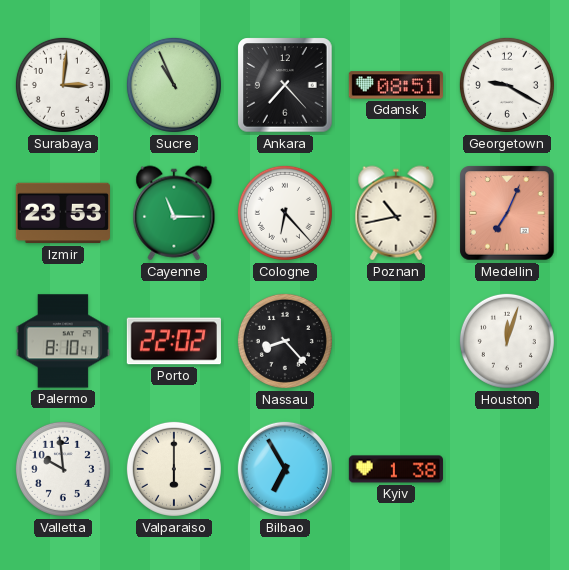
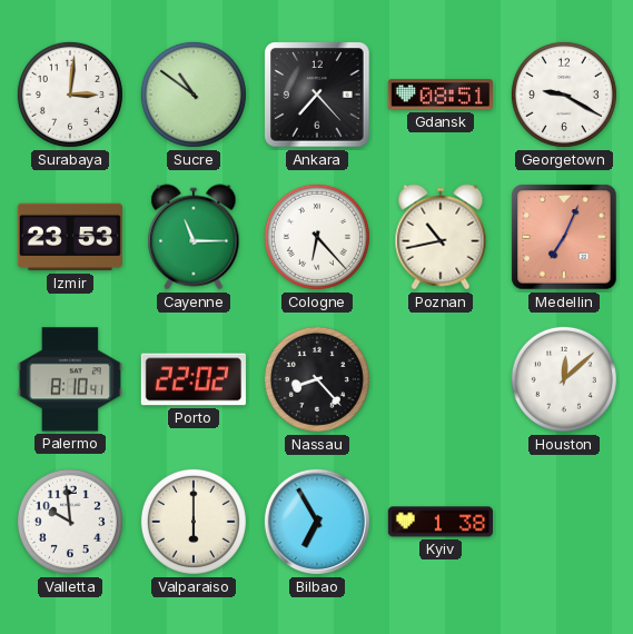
Sucre: 10:56 -> 10:51
Houston: 12:03 -> 12:08
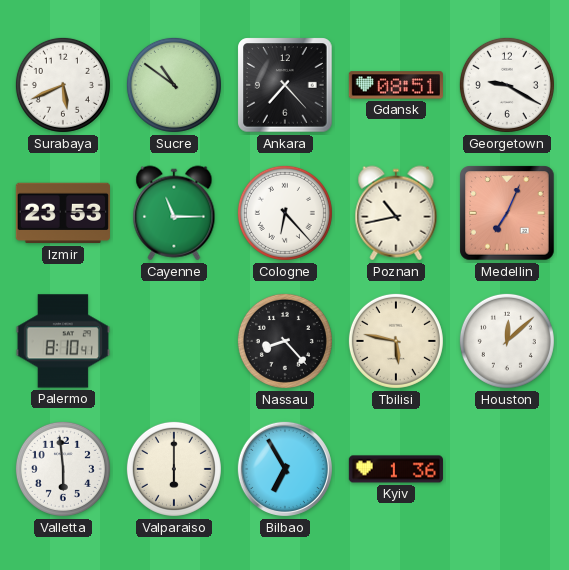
Surabaya: 3:01 -> 5:41
Porto: 22:02 -> none
Tbilisi: none -> 5:47
Valletta: 9:59 -> 5:59
Kyiv: 1:38 -> 1:36
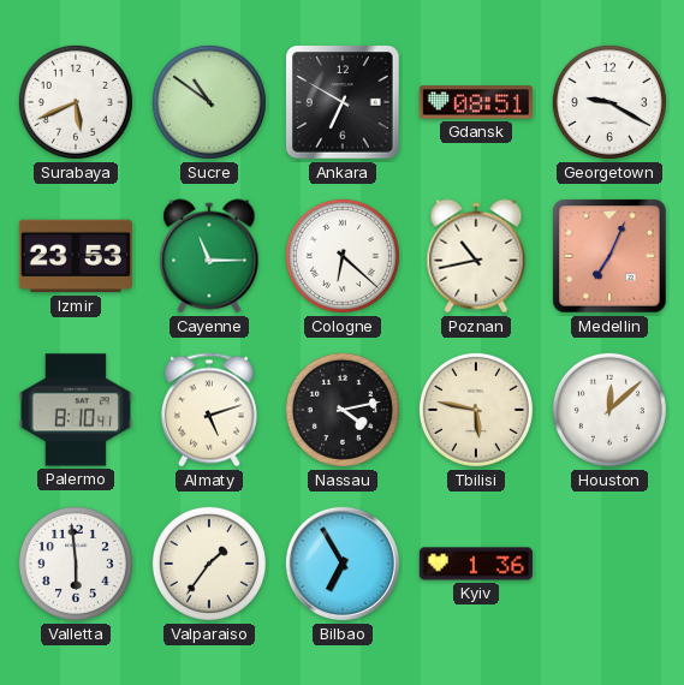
Ankara: 7:23 -> 6:50
Cologne: 6:23 -> 6:22
Almaty: none -> 5:12
Nassau: 8:23 -> 4:13
Valparaiso: 6:00 -> 1:36
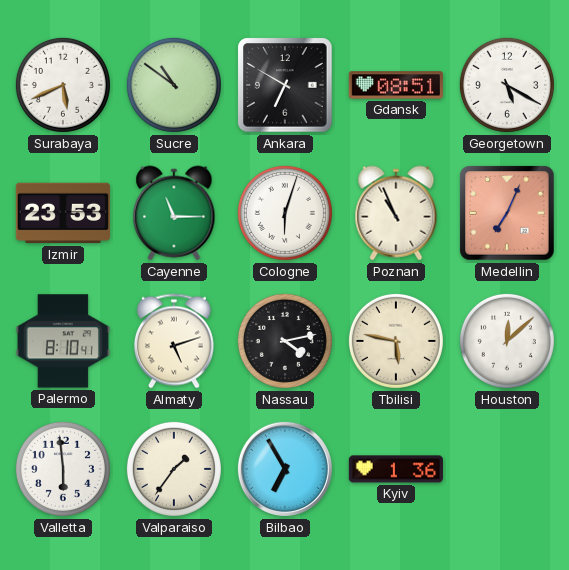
Georgetown: 9:20 -> 5:20
Cologne: 6:22 -> 6:03
Poznan: 10:43 -> 10:56
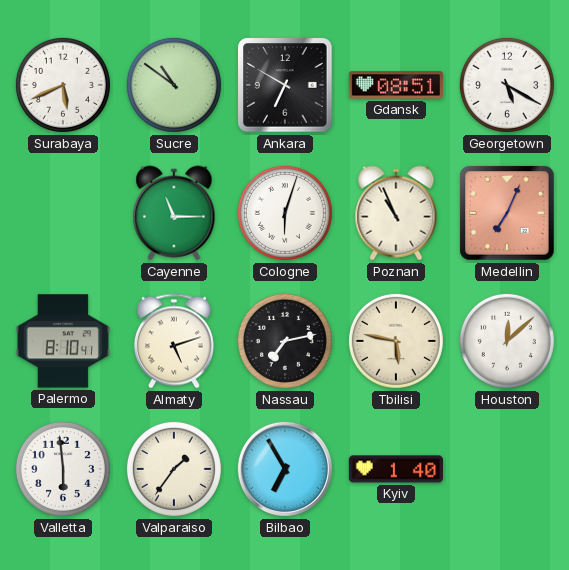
Izmir: 23:53 -> none
Nassau: 4:13 -> 7:13
Kyiv: 1:36 -> 1:40
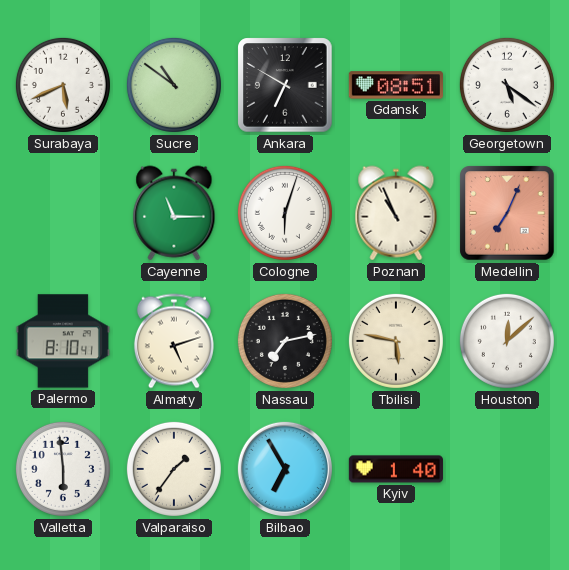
Georgetown: 5:20 -> 5:21
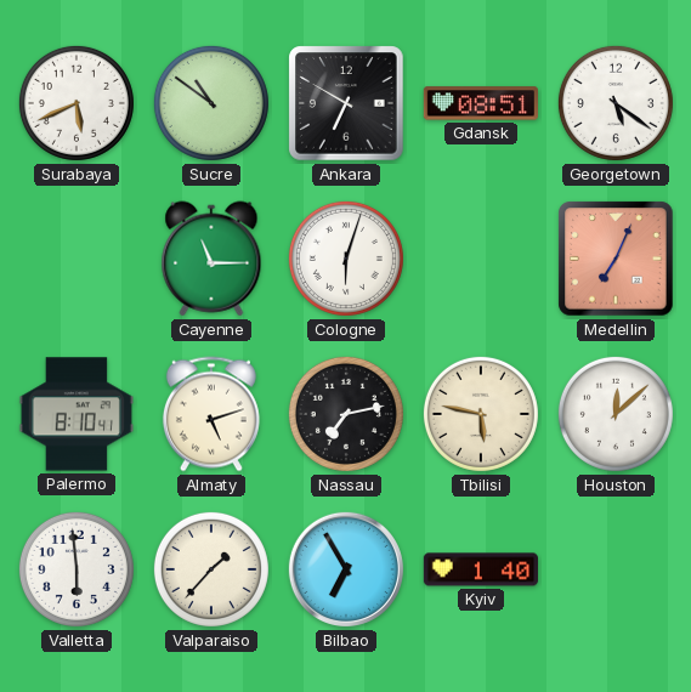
Poznan: 10:56 -> none
Valparaiso: 1:36 -> 1:37
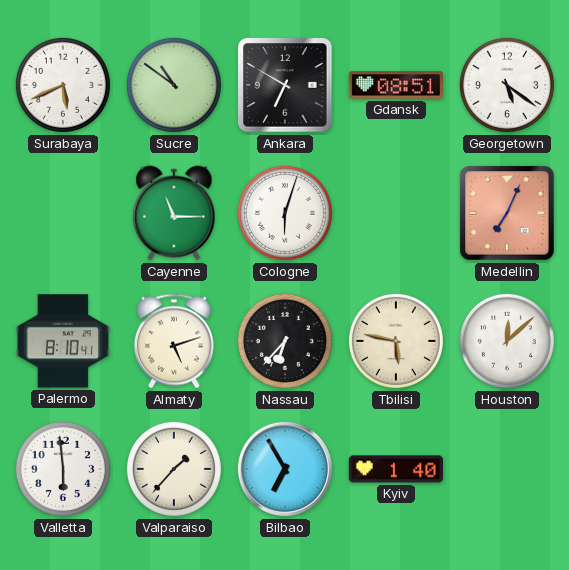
Nassau: 7:13 -> 6:37
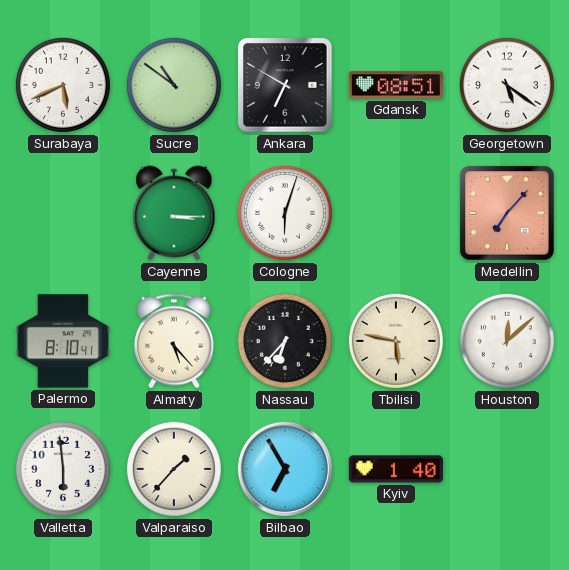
Cayenne: 11:15 -> 3:15
Medellin: 7:04 -> 7:07
Almaty: 5:12 -> 5:23
